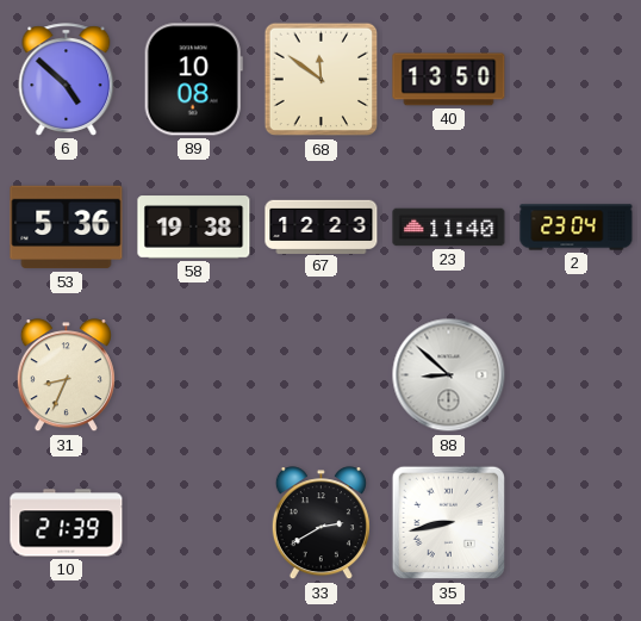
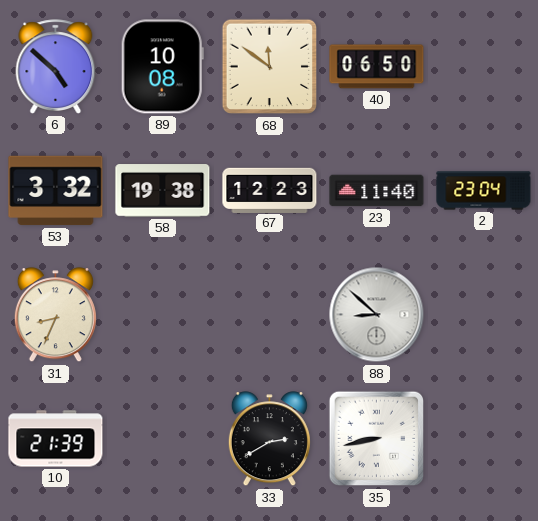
40: 13:50 -> 06:50
53: 5:36 -> 3:32
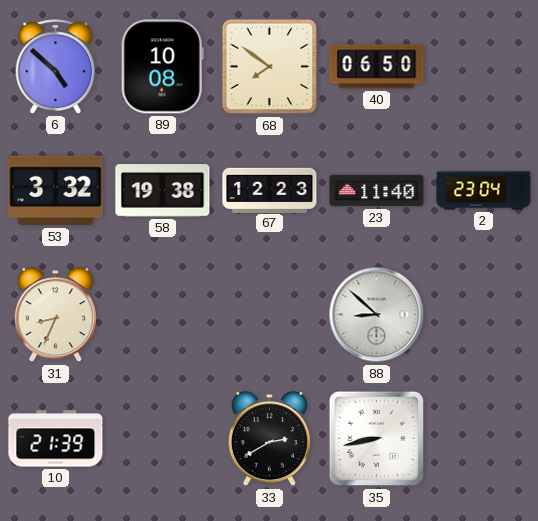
68: 11:51 -> 7:51
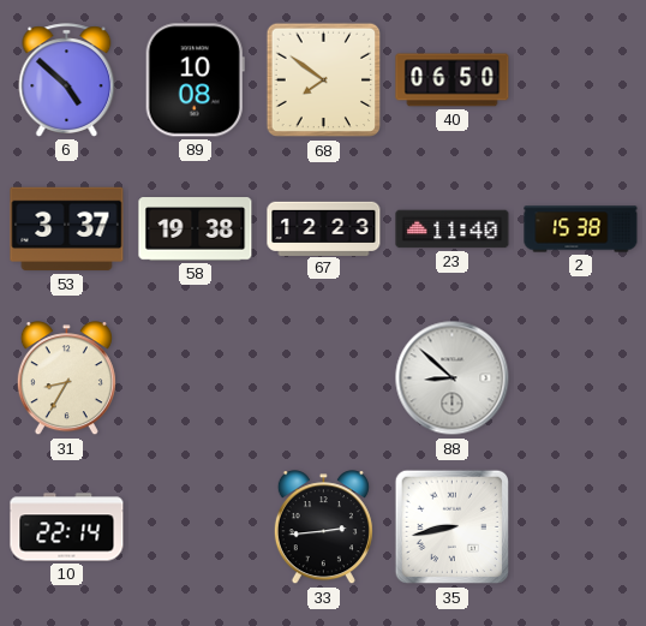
53: 3:32 -> 3:37
2: 23:04 -> 15:38
31: 8:34 -> 8:35
10: 21:39 -> 22:14
33: 2:40 -> 2:44
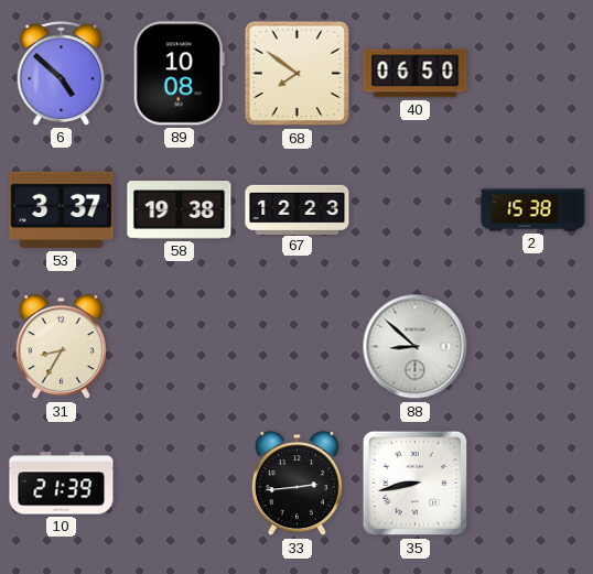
23: 11:40 -> none
10: 22:14 -> 21:39
